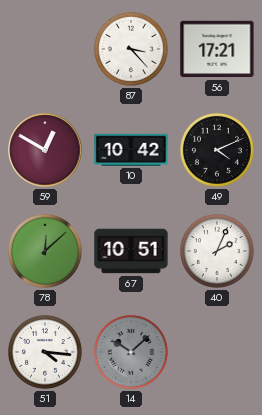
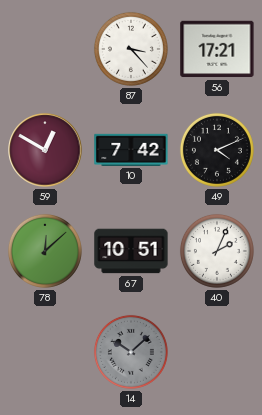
10: 10:42 -> 7:42
51: 4:16 -> none
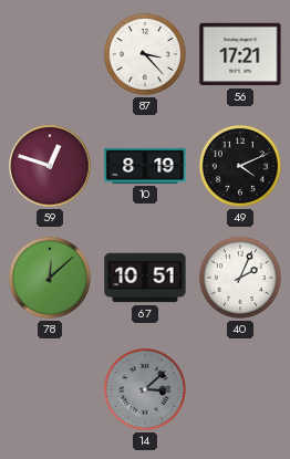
59: 12:50 -> 12:48
10: 7:42 -> 8:19
14: 10:08 -> 3:08
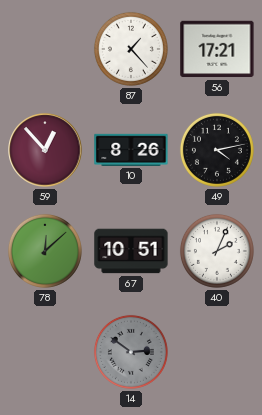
87: 3:23 -> 1:23
59: 12:48 -> 12:53
10: 8:19 -> 8:26
49: 4:11 -> 4:13
14: 3:08 -> 2:51
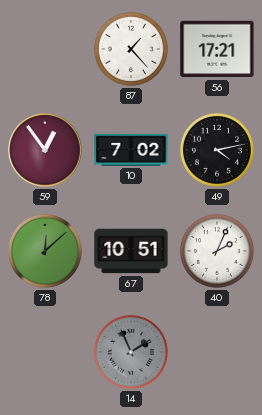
59: 12:53 -> 12:54
10: 8:26 -> 7:02
14: 2:51 -> 1:56
